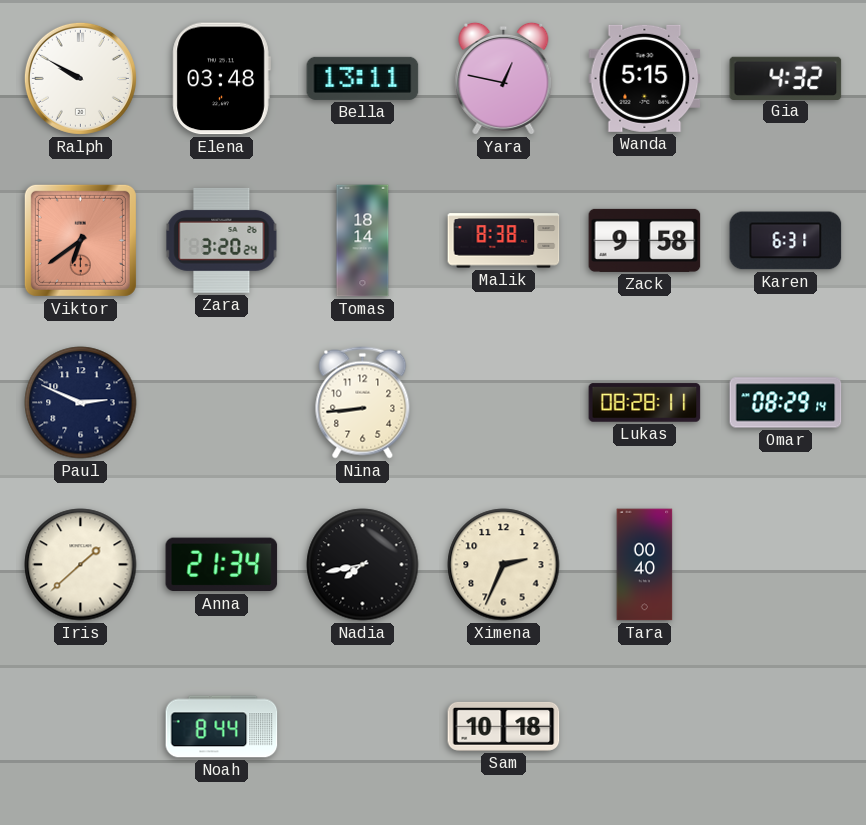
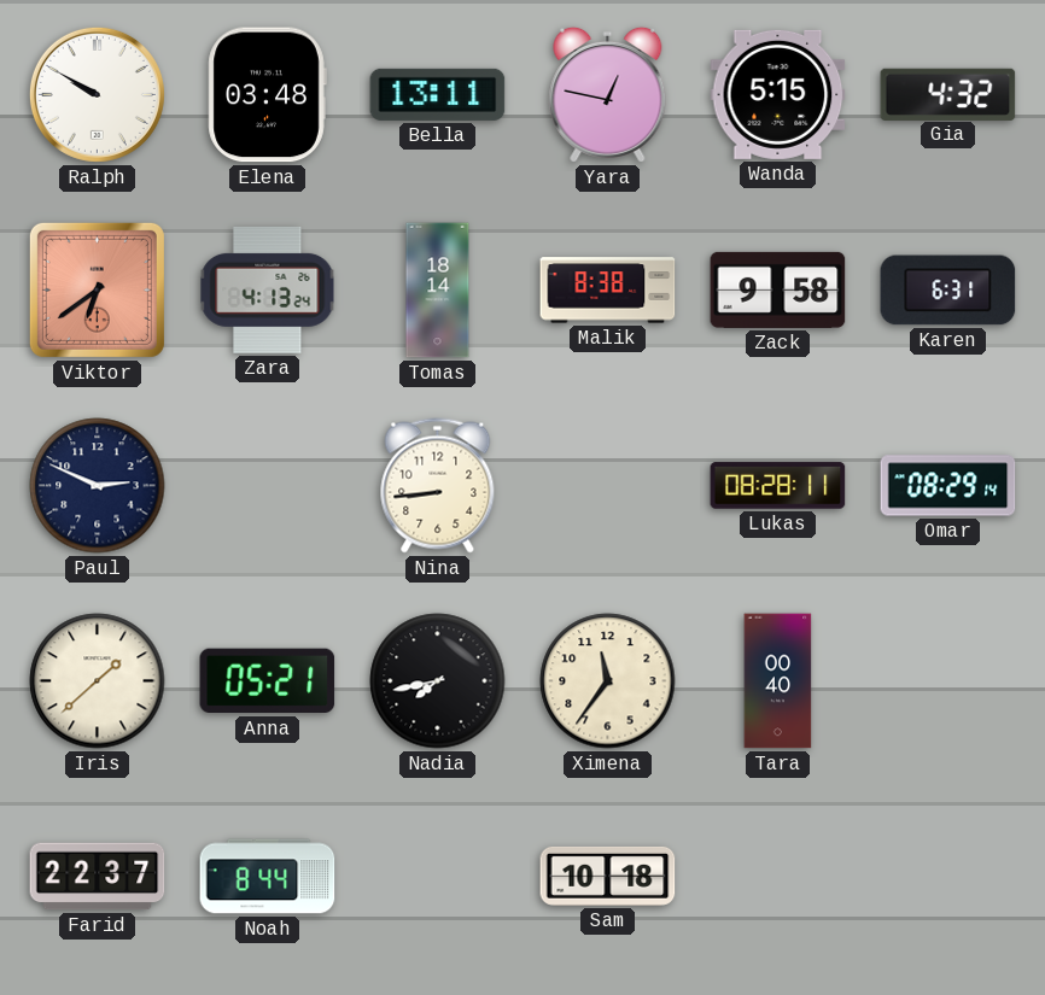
Zara: 3:20 -> 4:13
Anna: 21:34 -> 05:21
Ximena: 2:34 -> 11:36
Farid: none -> 22:37
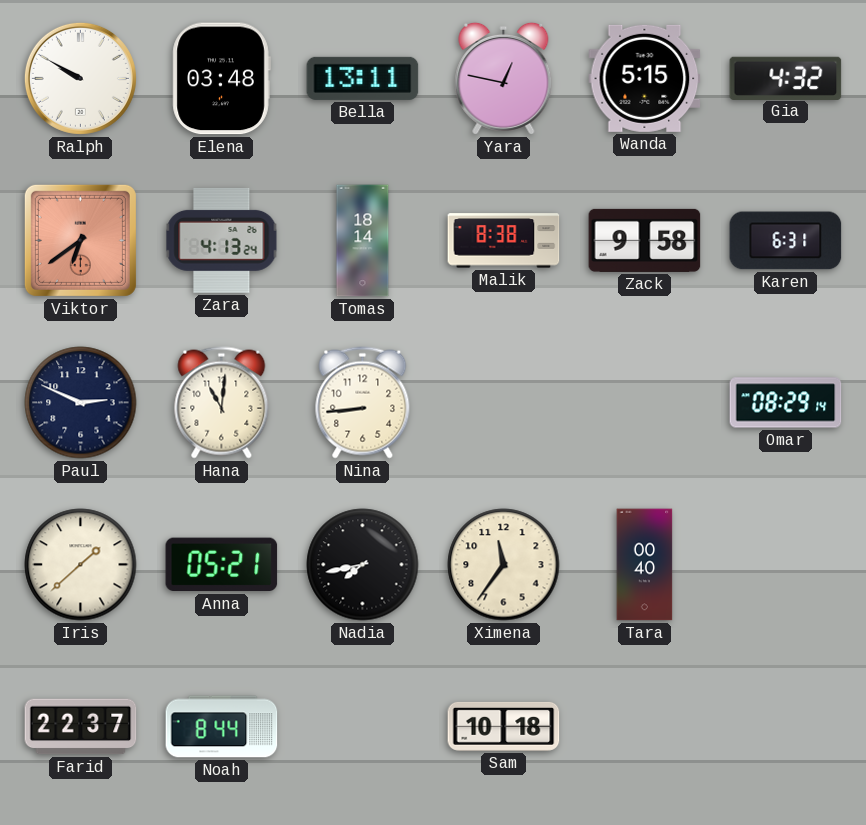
Hana: none -> 11:01
Lukas: 08:28 -> none
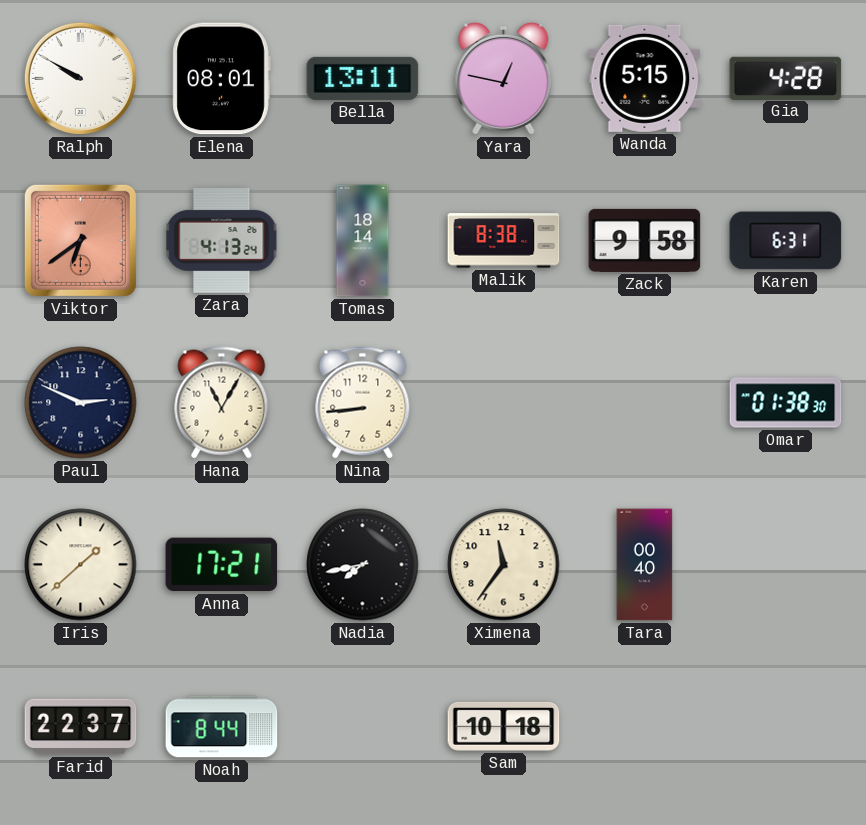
Elena: 03:48 -> 08:01
Gia: 4:32 -> 4:28
Hana: 11:01 -> 11:05
Omar: 08:29 -> 01:38
Anna: 05:21 -> 17:21
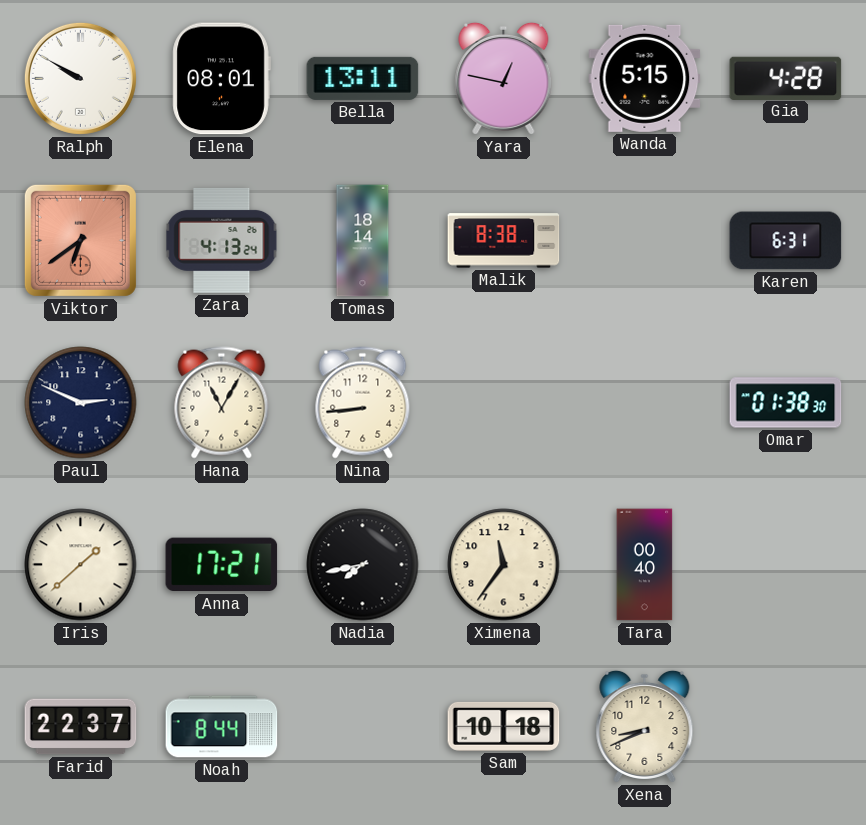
Zack: 9:58 -> none
Xena: none -> 8:41
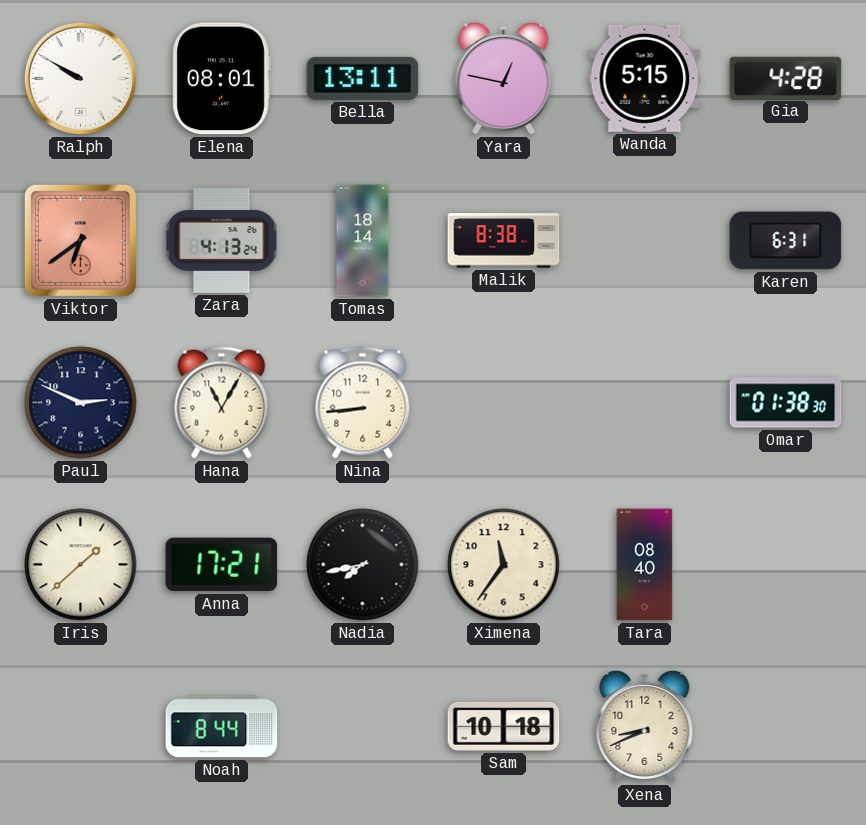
Tara: 00:40 -> 08:40
Farid: 22:37 -> none
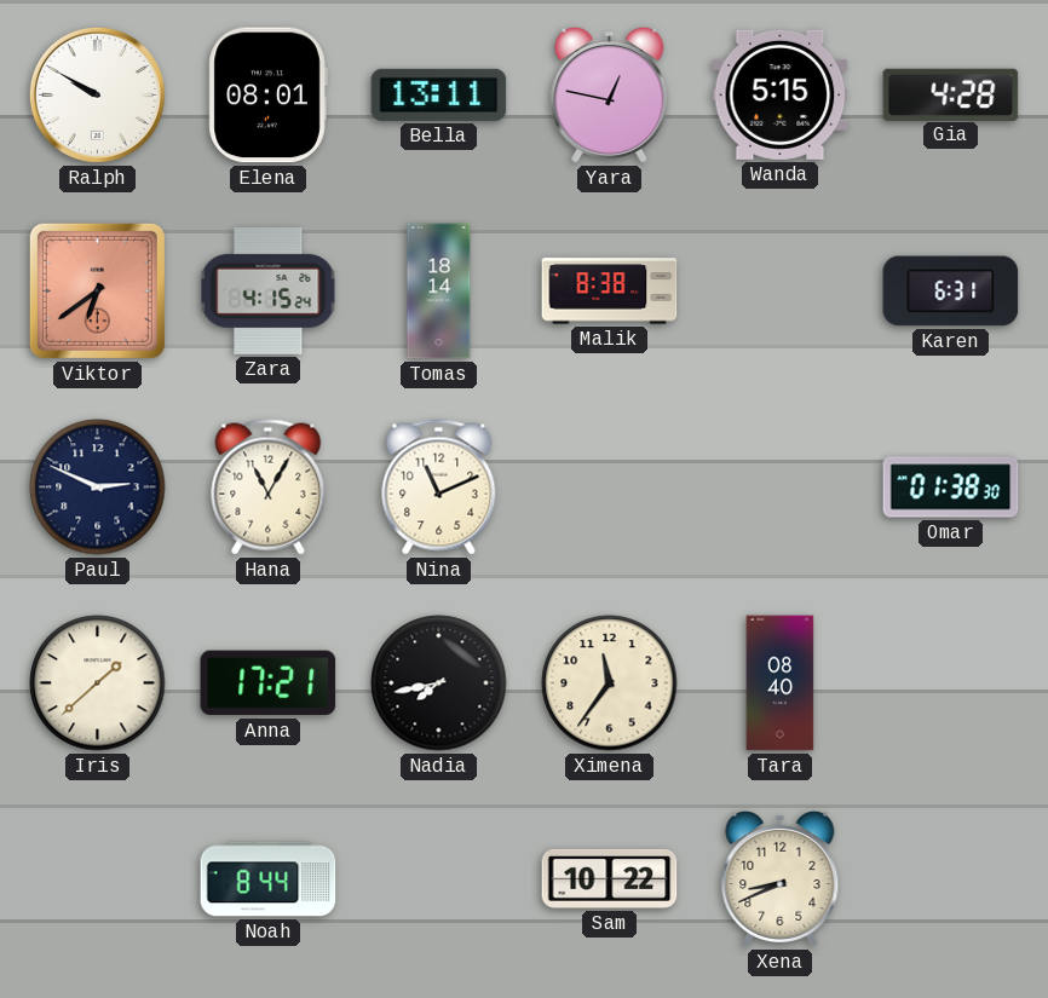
Zara: 4:13 -> 4:15
Nina: 8:44 -> 11:11
Sam: 10:18 -> 10:22
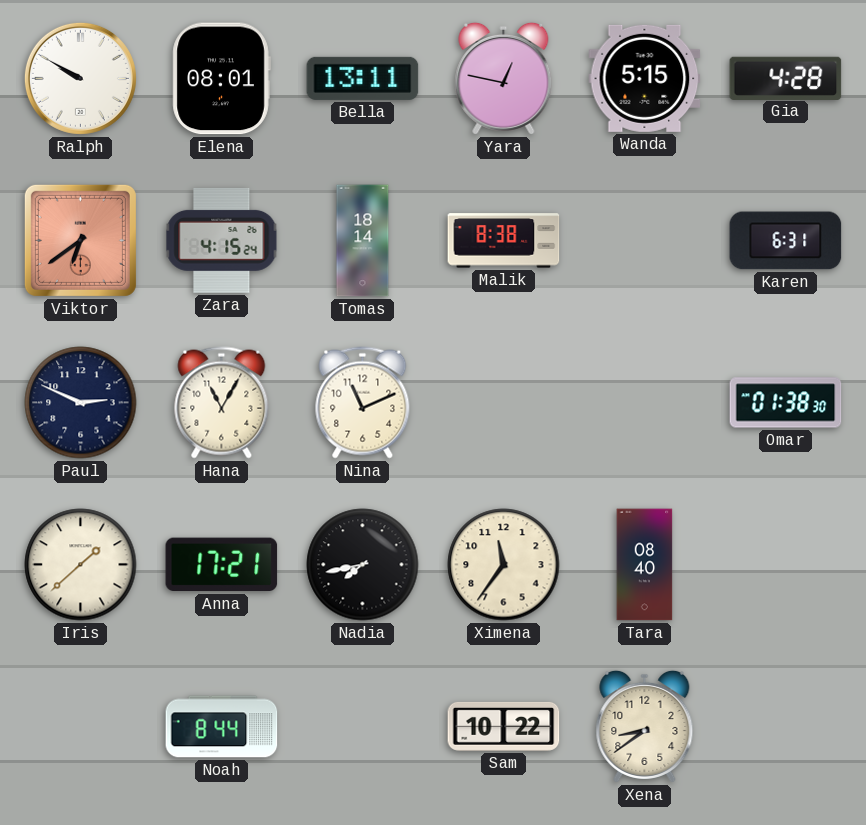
Xena: 8:41 -> 8:39
